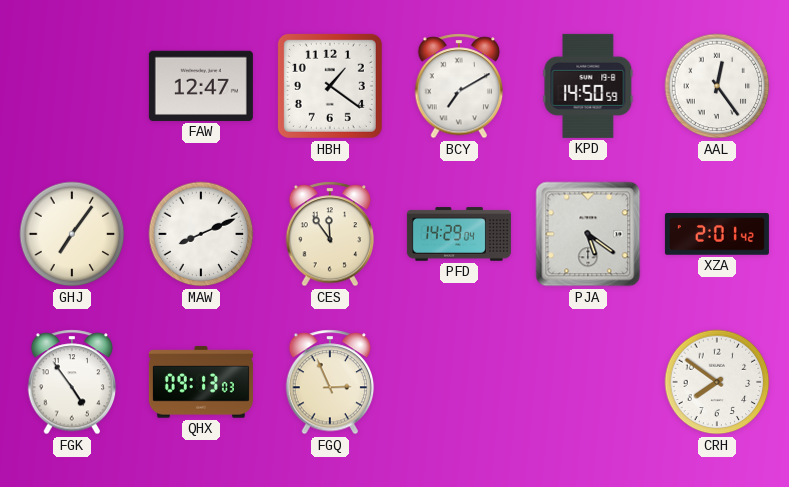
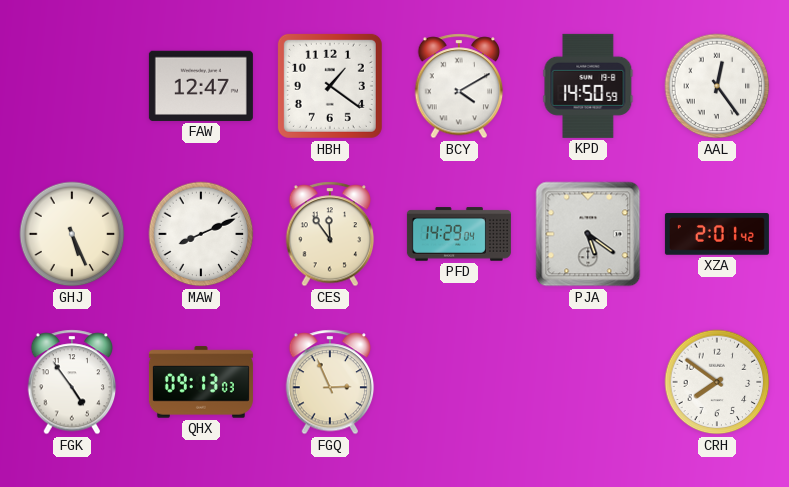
BCY: 7:10 -> 4:10
GHJ: 7:06 -> 5:26
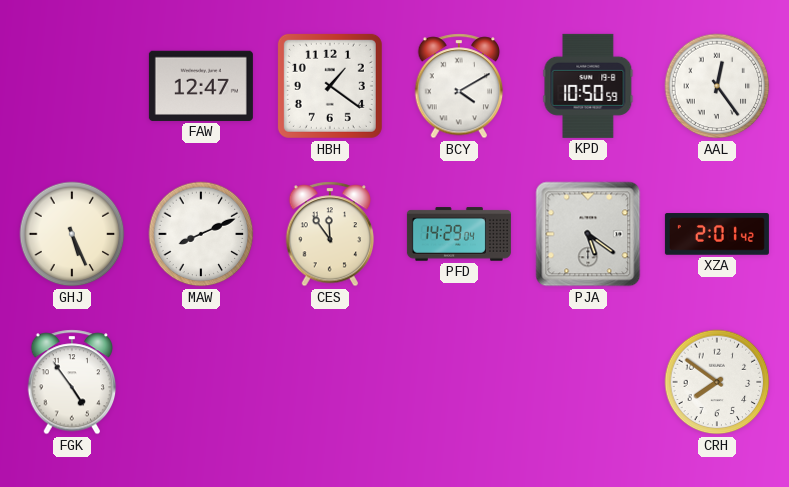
KPD: 14:50 -> 10:50
QHX: 09:13 -> none
FGQ: 2:56 -> none
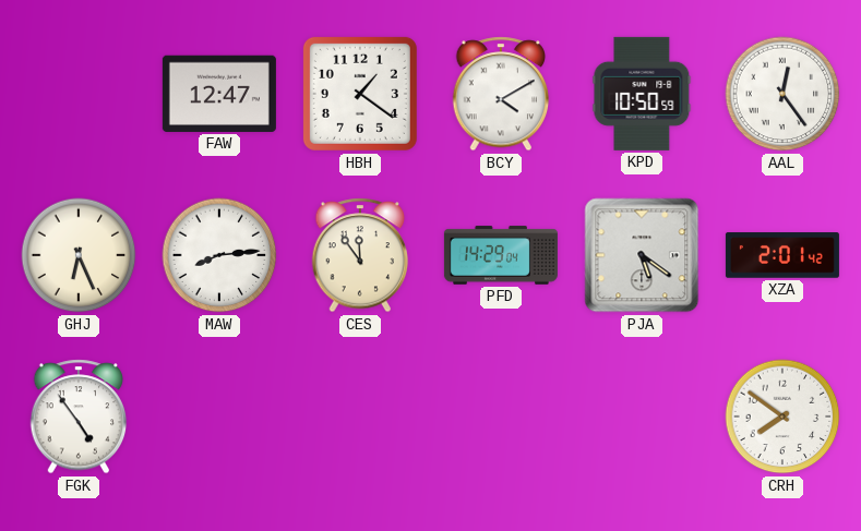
GHJ: 5:26 -> 6:26
MAW: 8:11 -> 8:14
